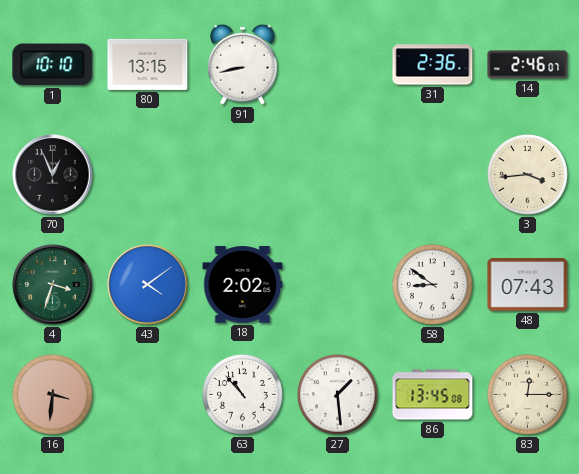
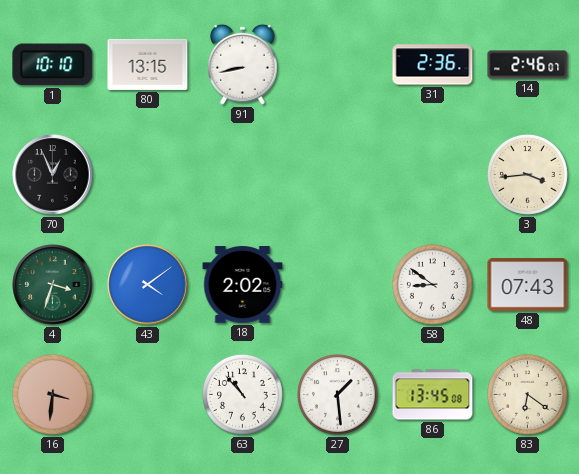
83: 12:15 -> 6:21
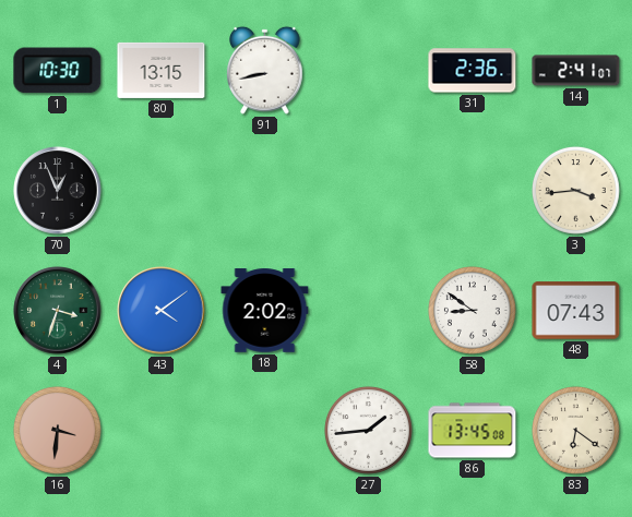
1: 10:10 -> 10:30
14: 2:46 -> 2:41
63: 10:53 -> none
27: 1:29 -> 1:44
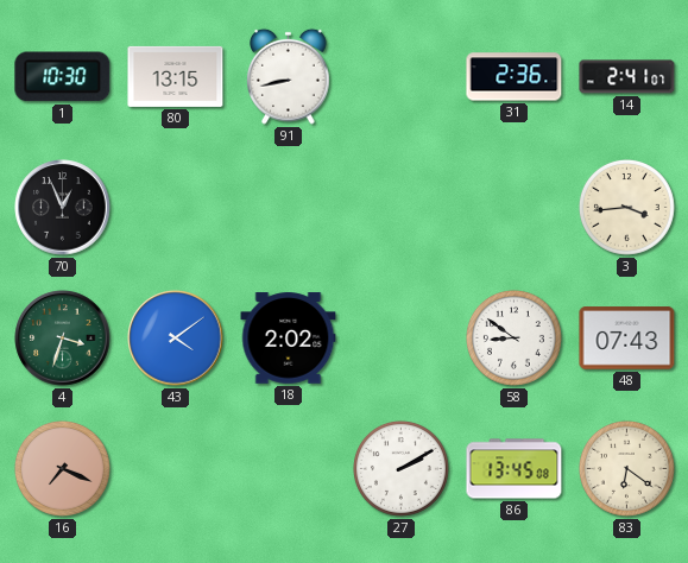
16: 3:31 -> 7:19
27: 1:44 -> 2:10
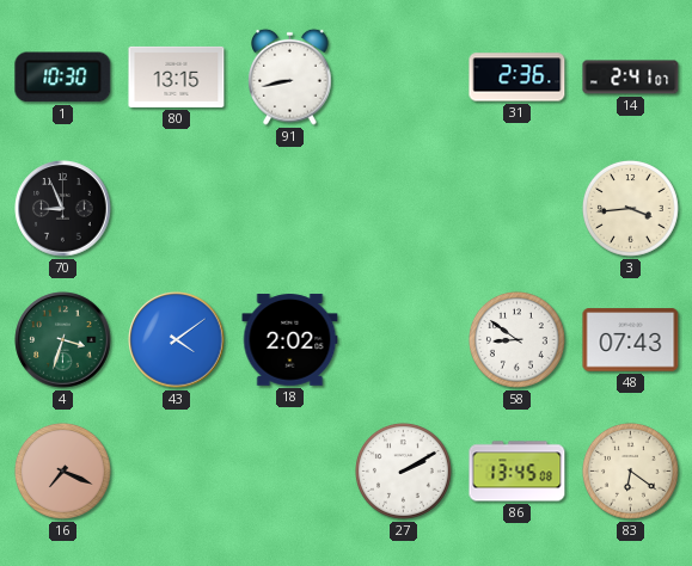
70: 12:56 -> 8:56
